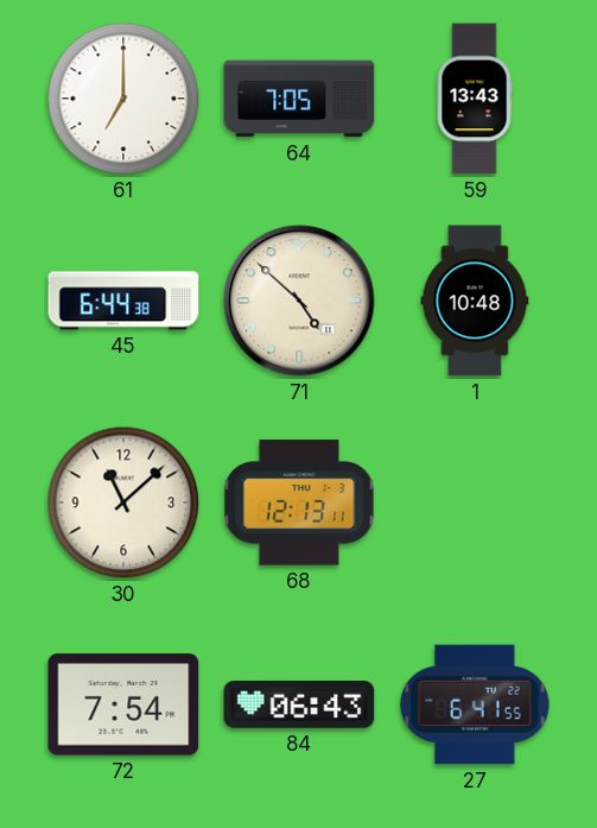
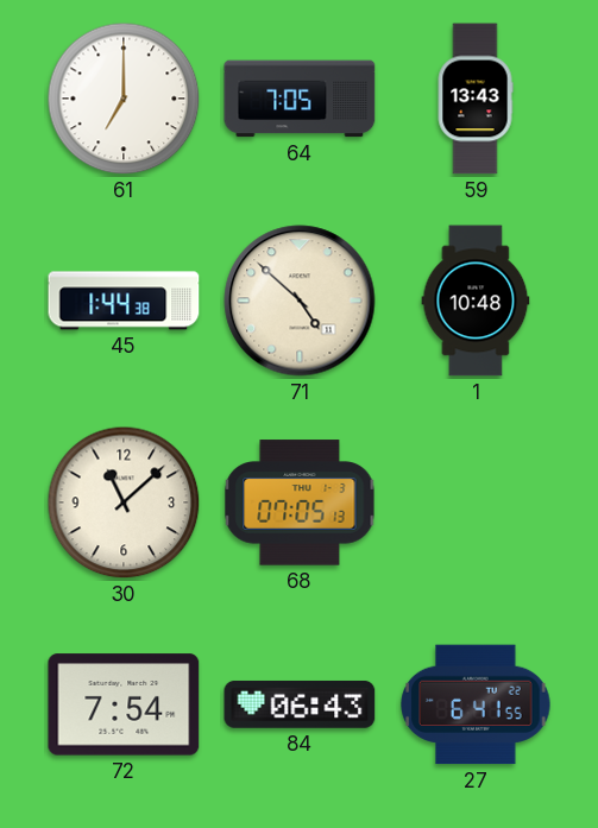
45: 6:44 -> 1:44
68: 12:13 -> 07:05
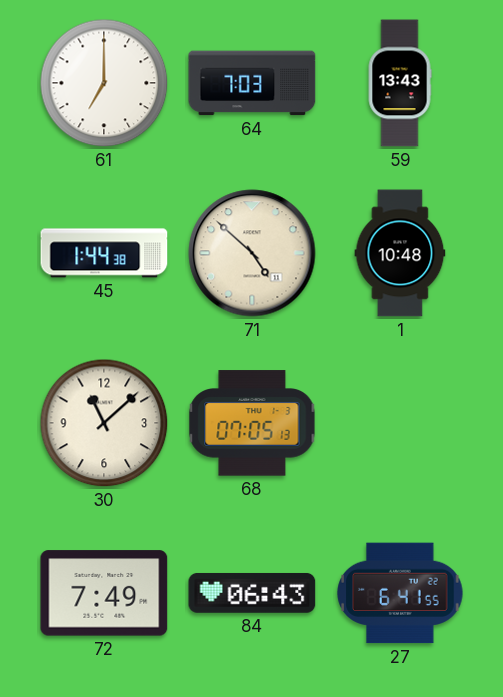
64: 7:05 -> 7:03
72: 7:54 -> 7:49
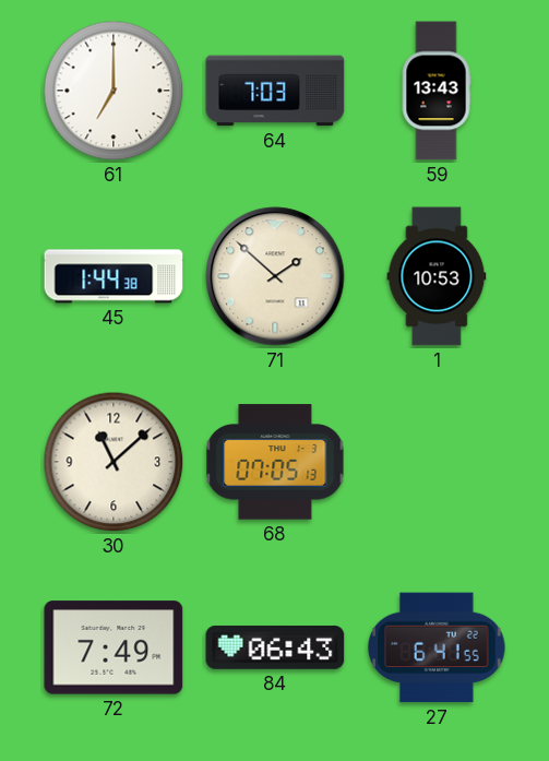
71: 4:52 -> 1:52
1: 10:48 -> 10:53
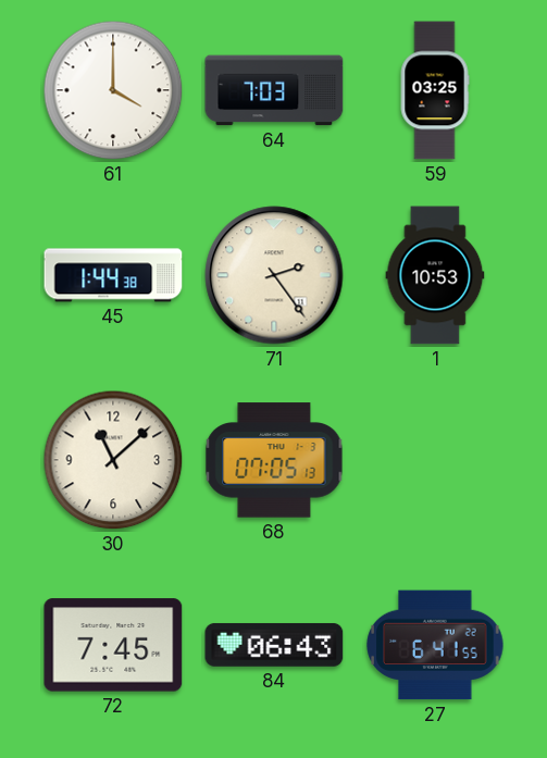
61: 7:00 -> 4:00
59: 13:43 -> 03:25
71: 1:52 -> 2:24
72: 7:49 -> 7:45
